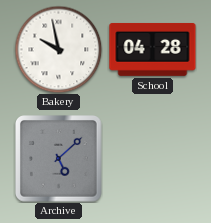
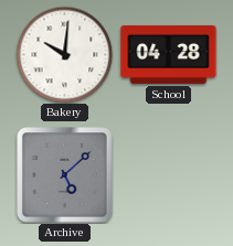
Bakery: 9:58 -> 10:01
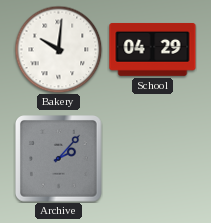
School: 04:28 -> 04:29
Archive: 5:08 -> 2:07
